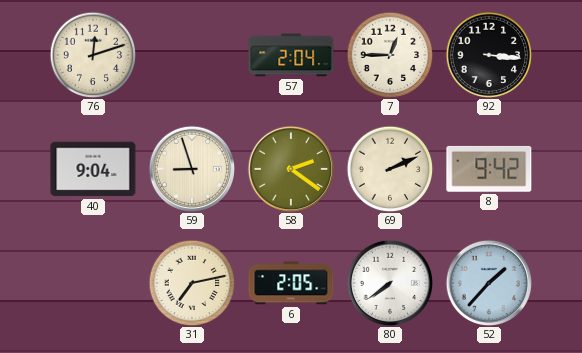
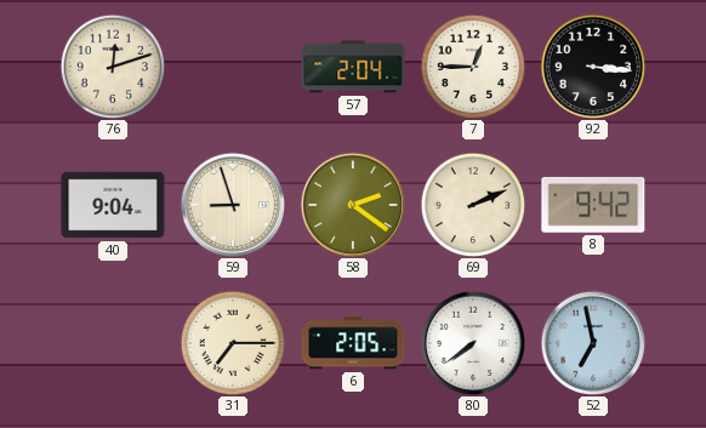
31: 7:13 -> 7:15
52: 1:37 -> 6:58
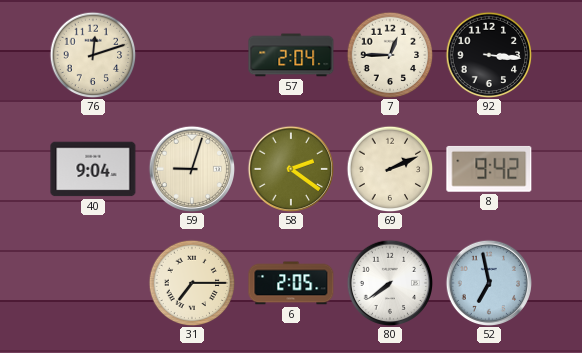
59: 8:57 -> 9:03
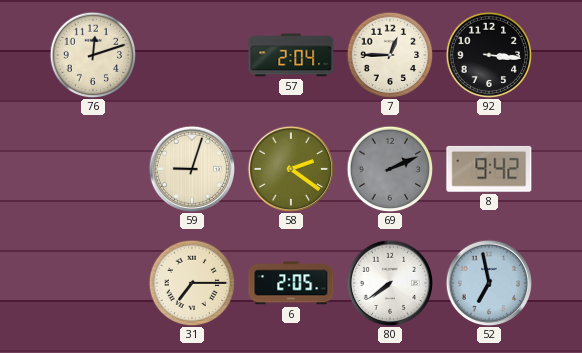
40: 9:04 -> none
69 dial: cream -> grey
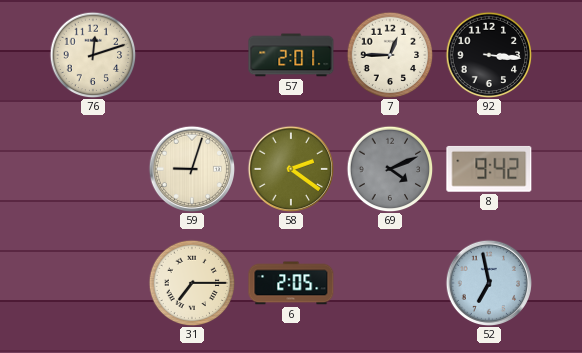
57: 2:04 -> 2:01
69: 2:11 -> 4:11
80: 7:39 -> none
